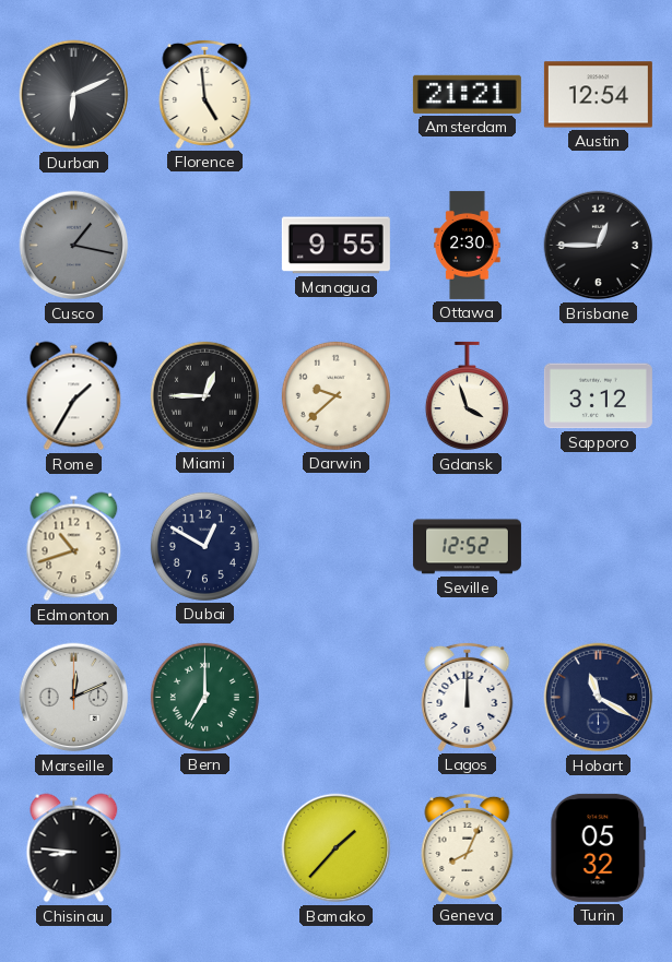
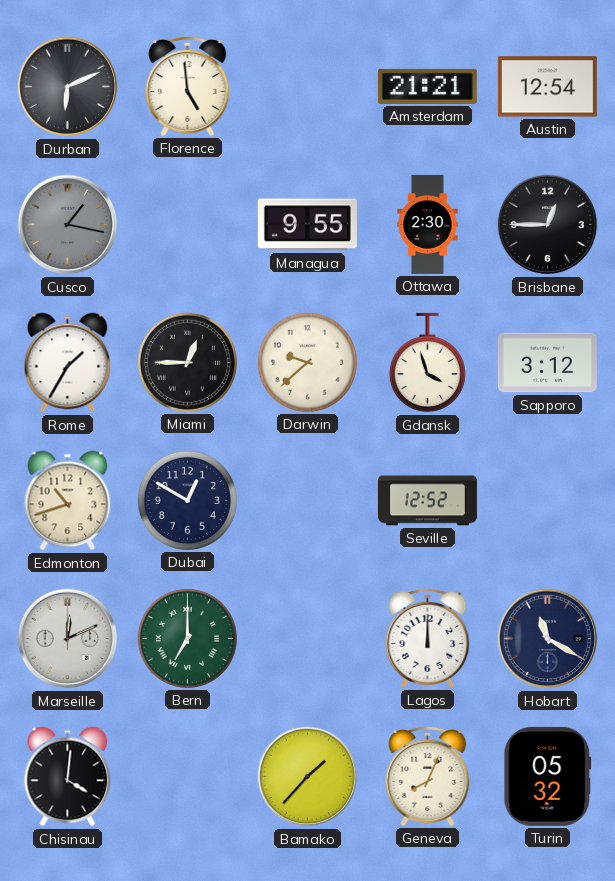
Chisinau: 8:46 -> 4:01
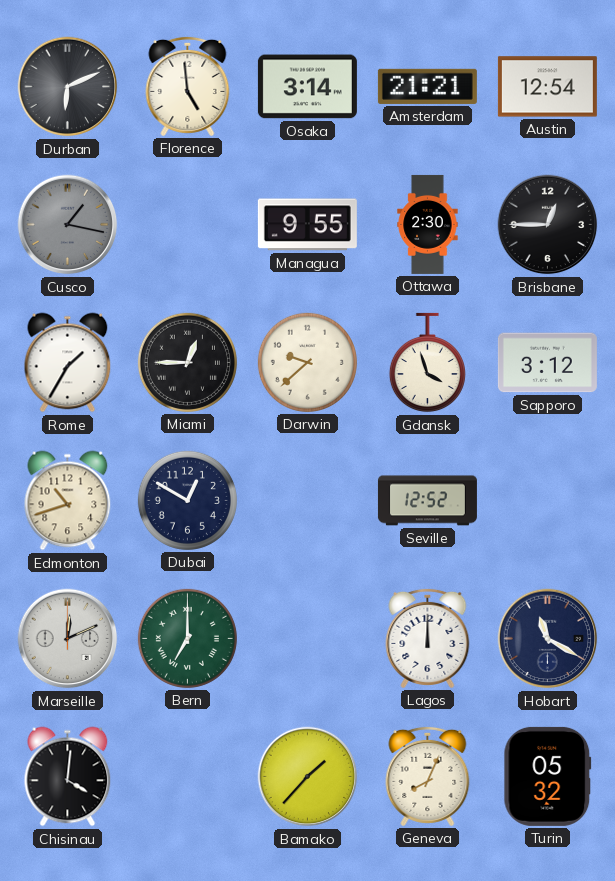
Osaka: none -> 3:14
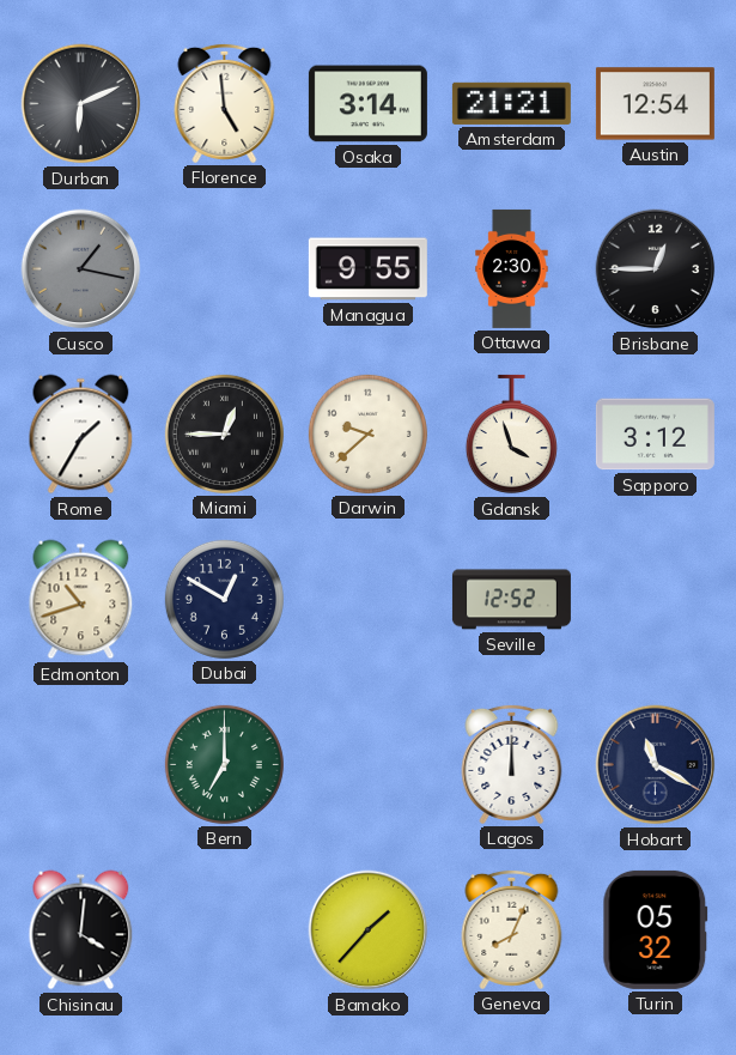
Marseille: 12:11 -> none
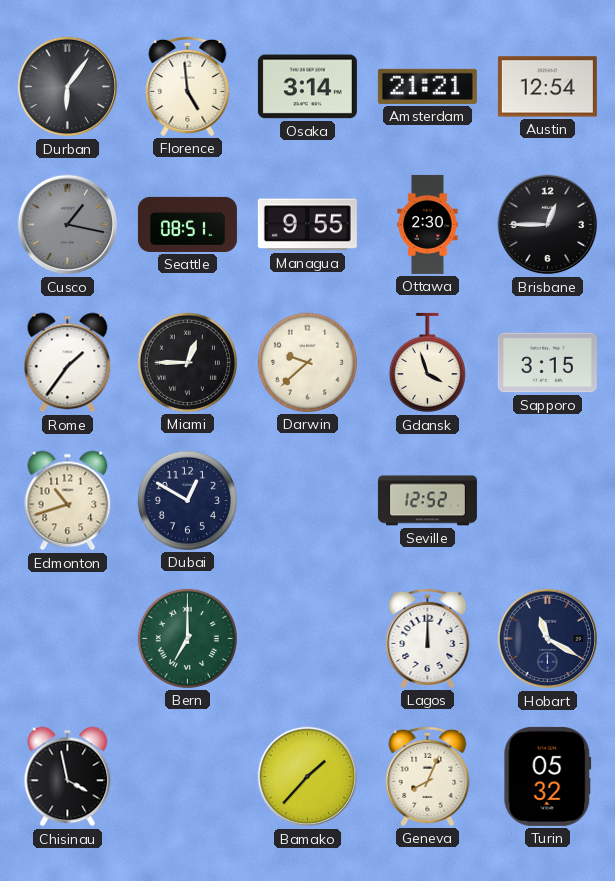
Durban: 6:11 -> 6:06
Seattle: none -> 08:51
Rome: 1:35 -> 1:36
Sapporo: 3:12 -> 3:15
Chisinau: 4:01 -> 3:58
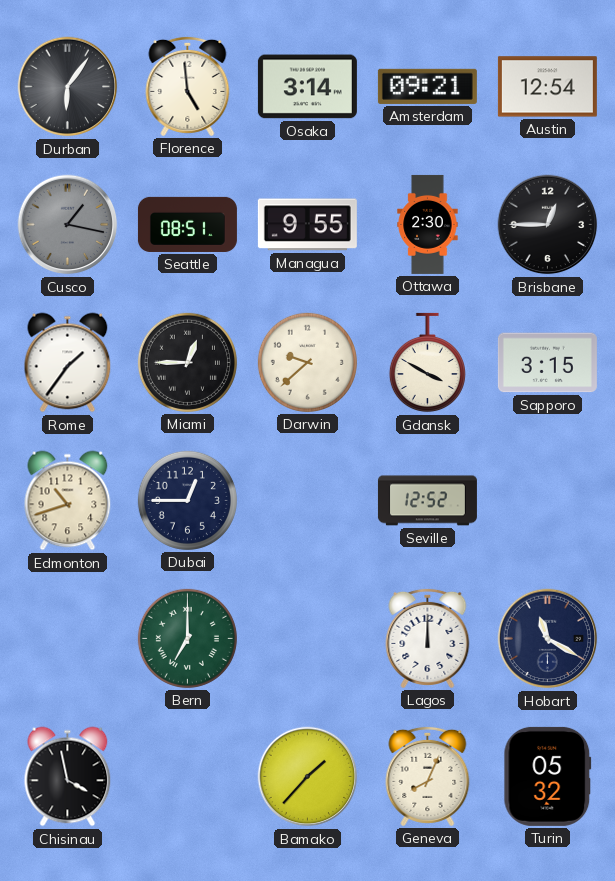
Amsterdam: 21:21 -> 09:21
Gdansk: 3:57 -> 3:50
Dubai: 12:50 -> 12:45
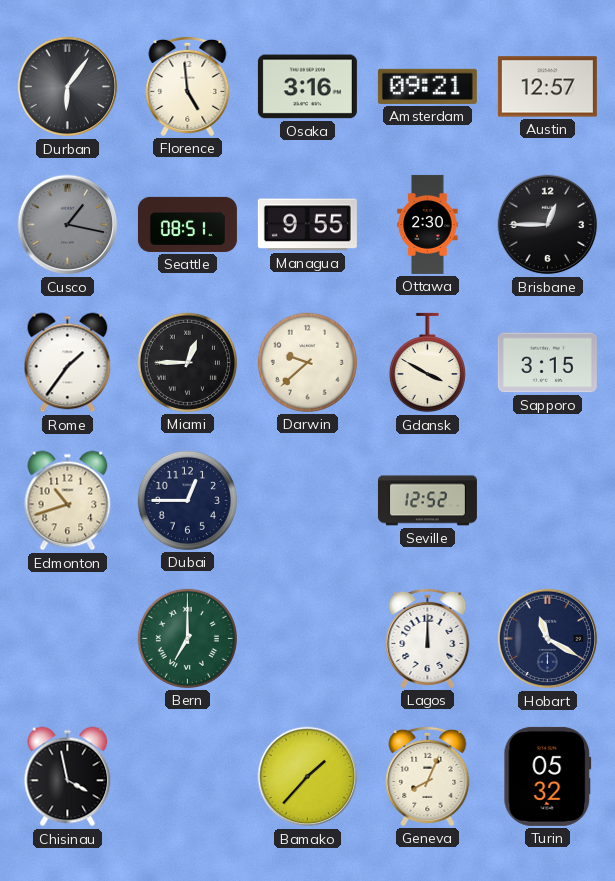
Osaka: 3:14 -> 3:16
Austin: 12:54 -> 12:57
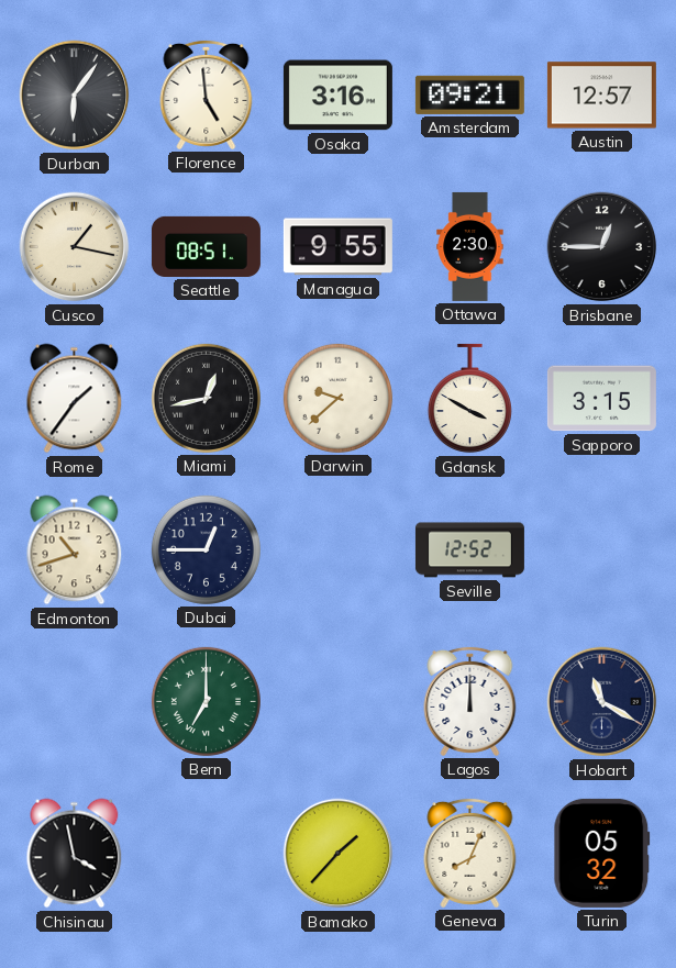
Cusco dial: grey -> cream
Miami: 12:45 -> 12:43
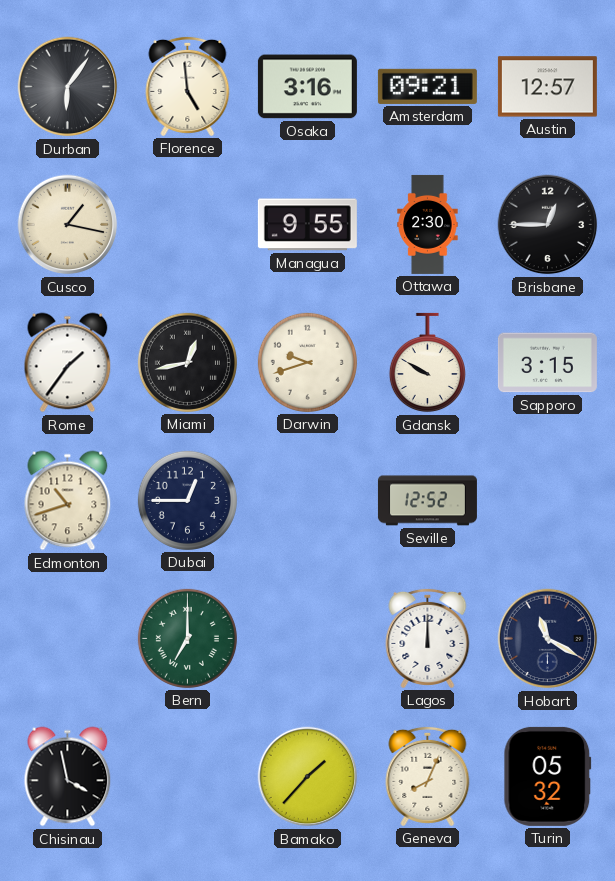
Seattle: 08:51 -> none
Darwin: 9:38 -> 9:42
Gdansk: 3:50 -> 9:50
